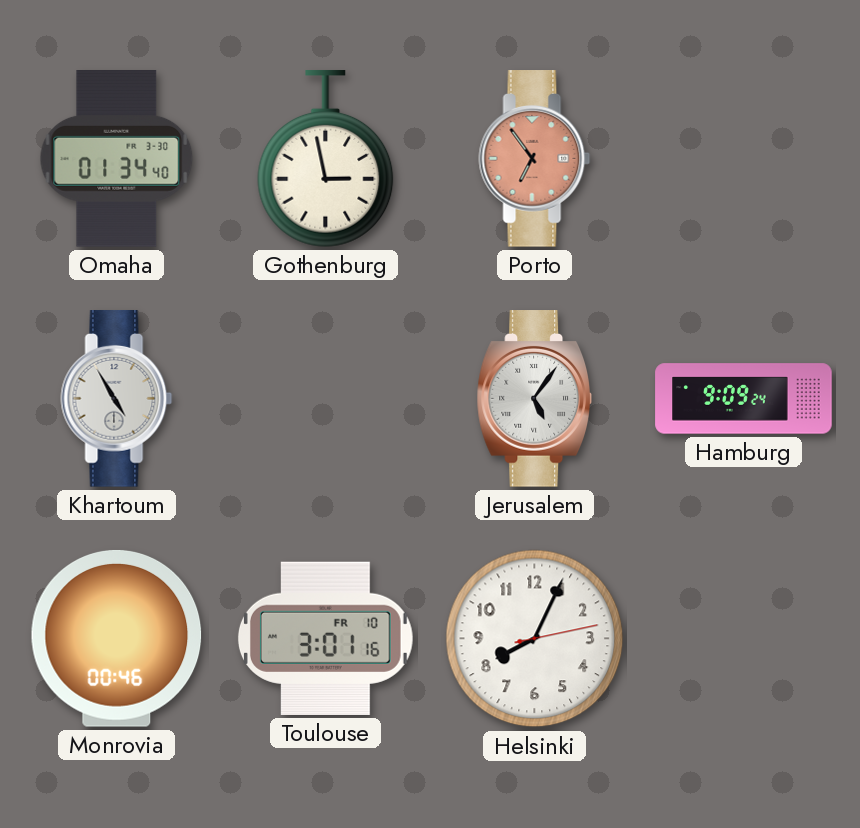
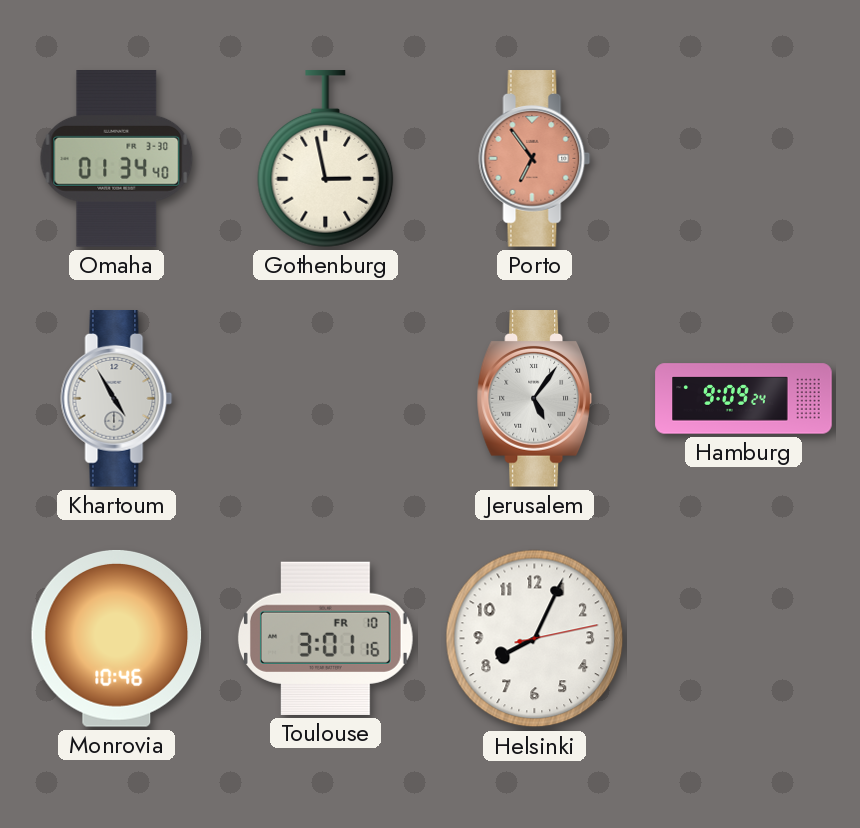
Monrovia: 00:46 -> 10:46
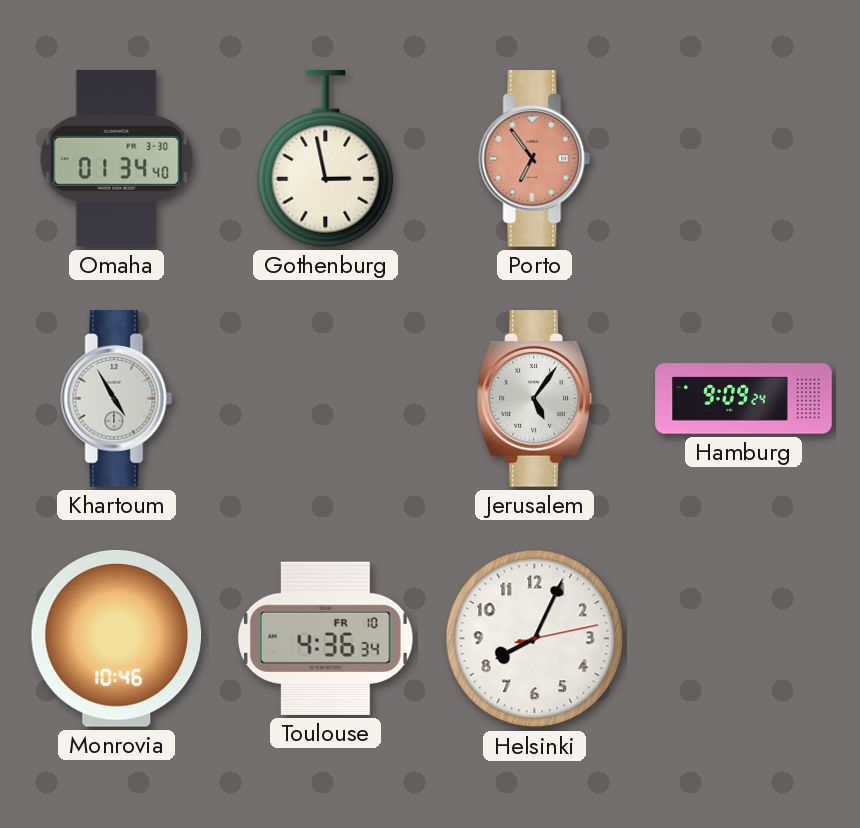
Toulouse: 3:01 -> 4:36
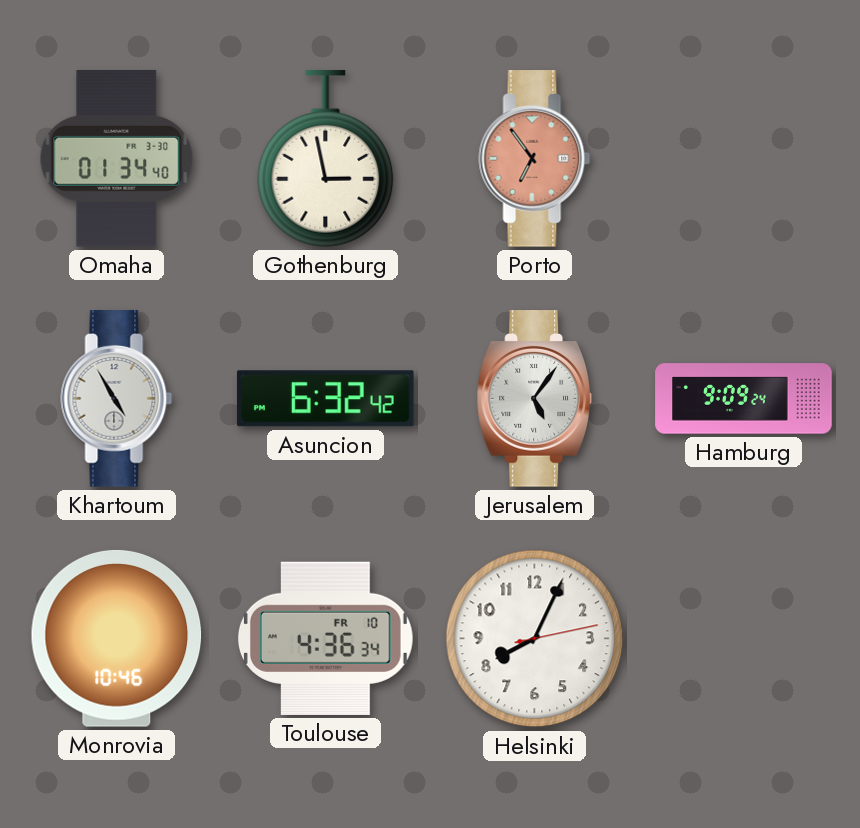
Asuncion: none -> 6:32
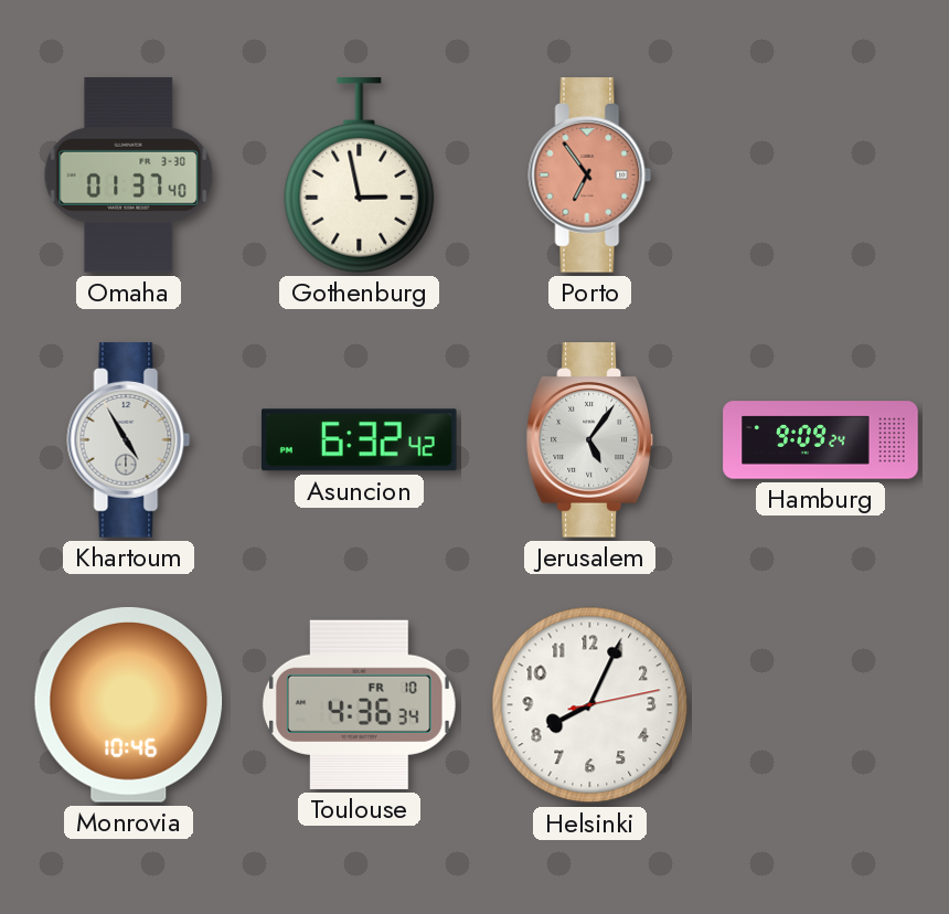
Omaha: 01:34 -> 01:37
